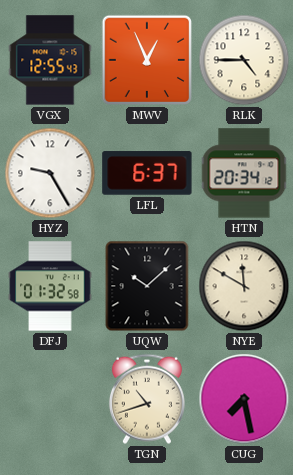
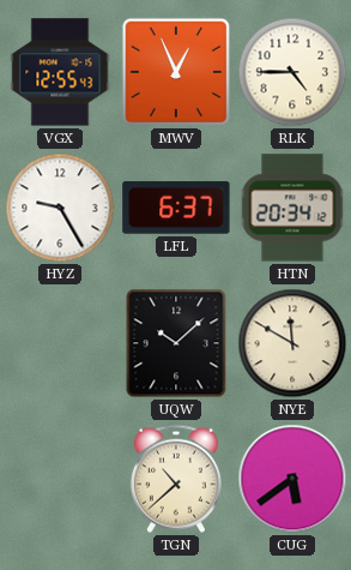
DFJ: 01:32 -> none
TGN: 10:42 -> 10:38
CUG: 7:28 -> 5:39
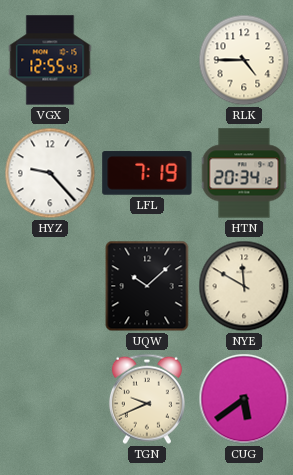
MWV: 12:56 -> none
HYZ: 9:25 -> 9:23
LFL: 6:37 -> 7:19
TGN: 10:38 -> 9:41
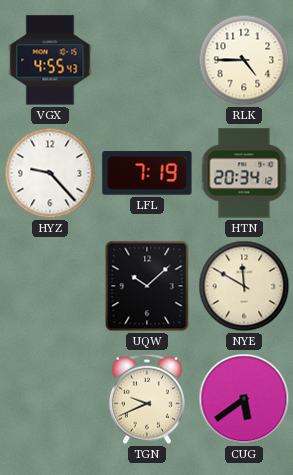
VGX: 12:55 -> 4:55
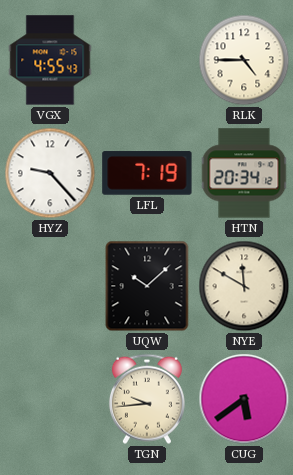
TGN: 9:41 -> 9:44
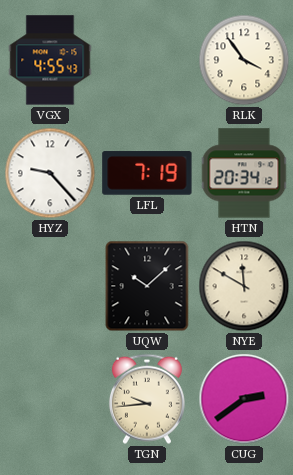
RLK: 4:45 -> 3:54
CUG: 5:39 -> 2:39
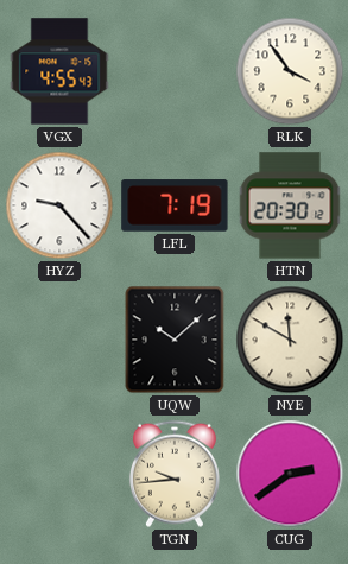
HTN: 20:34 -> 20:30
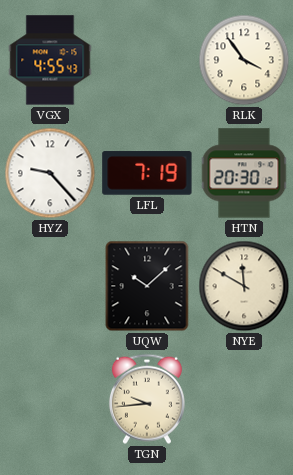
CUG: 2:39 -> none
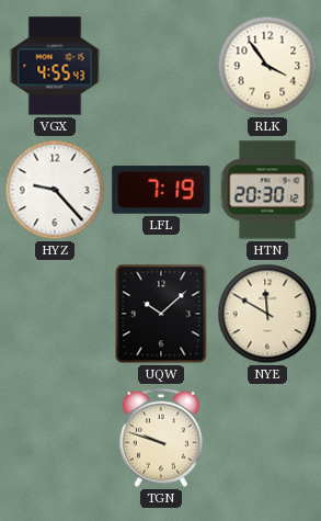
TGN: 9:44 -> 9:48
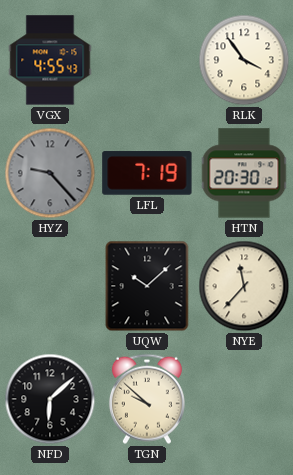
HYZ dial: white -> grey
NYE: 11:50 -> 11:37
NFD: none -> 6:08
TGN: 9:48 -> 9:52
